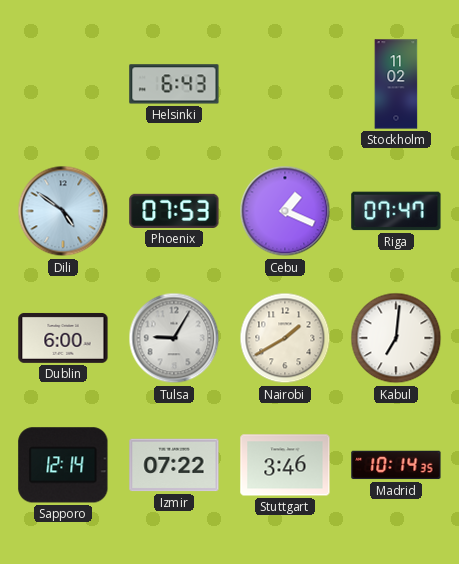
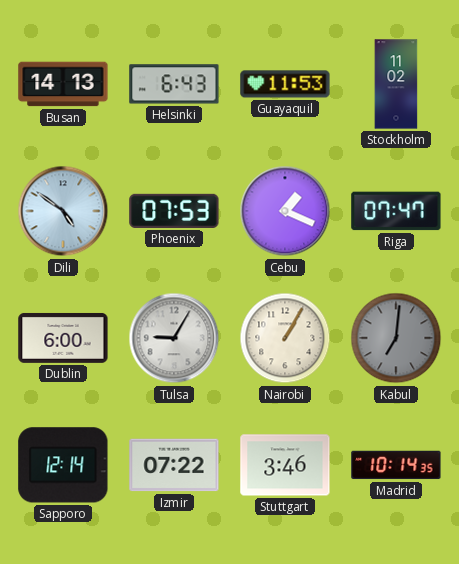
Busan: none -> 14:13
Guayaquil: none -> 11:53
Nairobi: 1:40 -> 1:05
Kabul dial: white -> grey
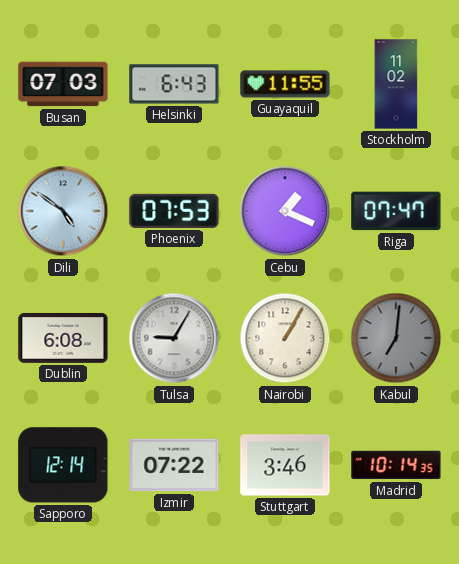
Busan: 14:13 -> 07:03
Guayaquil: 11:53 -> 11:55
Dublin: 6:00 -> 6:08
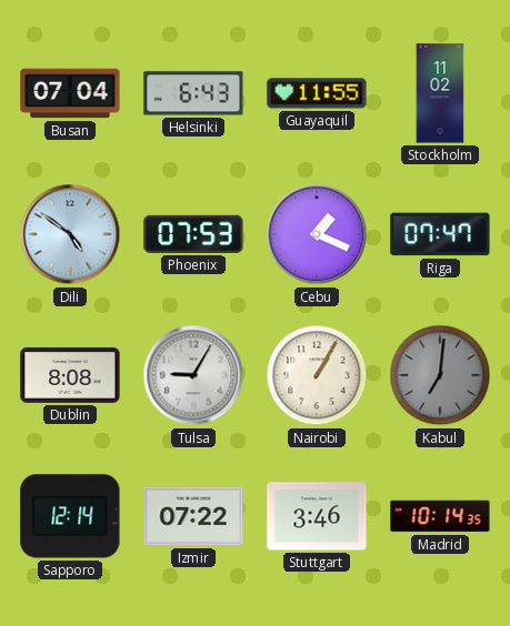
Busan: 07:03 -> 07:04
Dublin: 6:08 -> 8:08
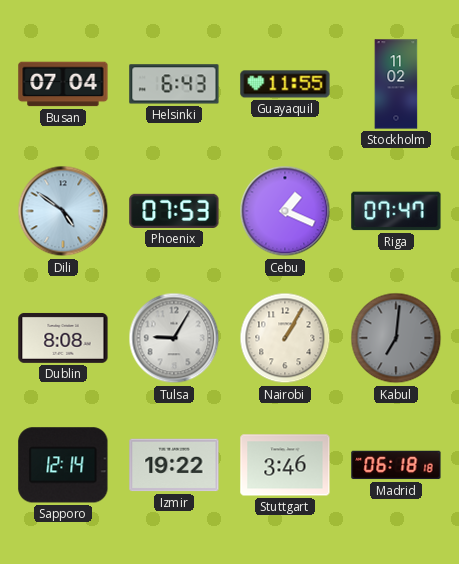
Izmir: 07:22 -> 19:22
Madrid: 10:14 -> 06:18
